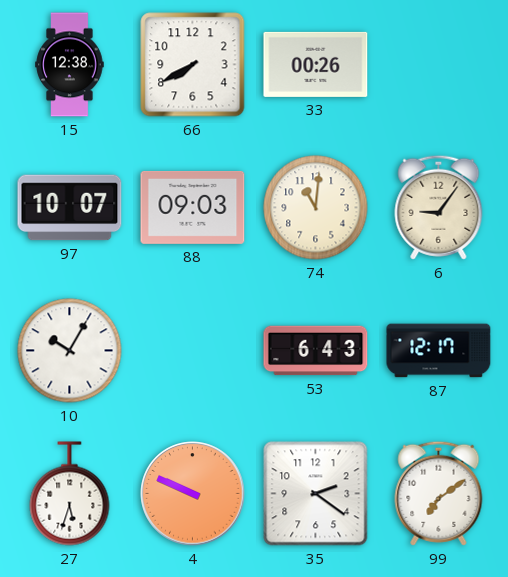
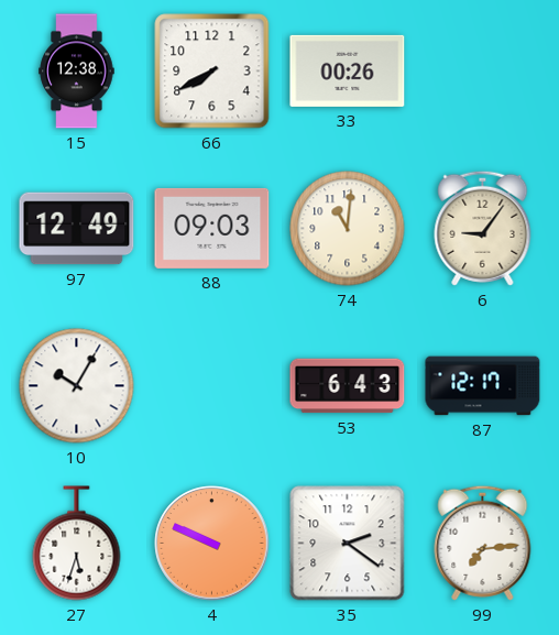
97: 10:07 -> 12:49
99: 7:09 -> 7:14
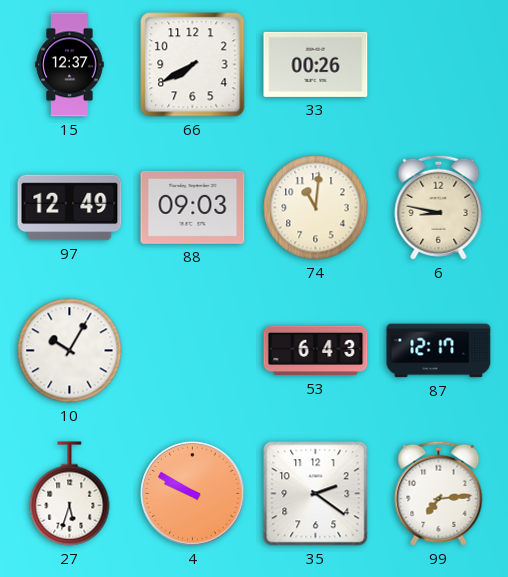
15: 12:38 -> 12:37
6: 9:06 -> 8:47
4: 9:49 -> 9:50
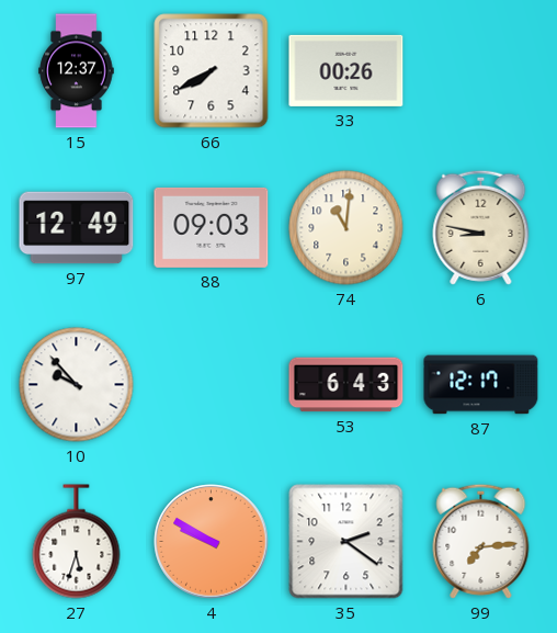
10: 10:05 -> 9:53
